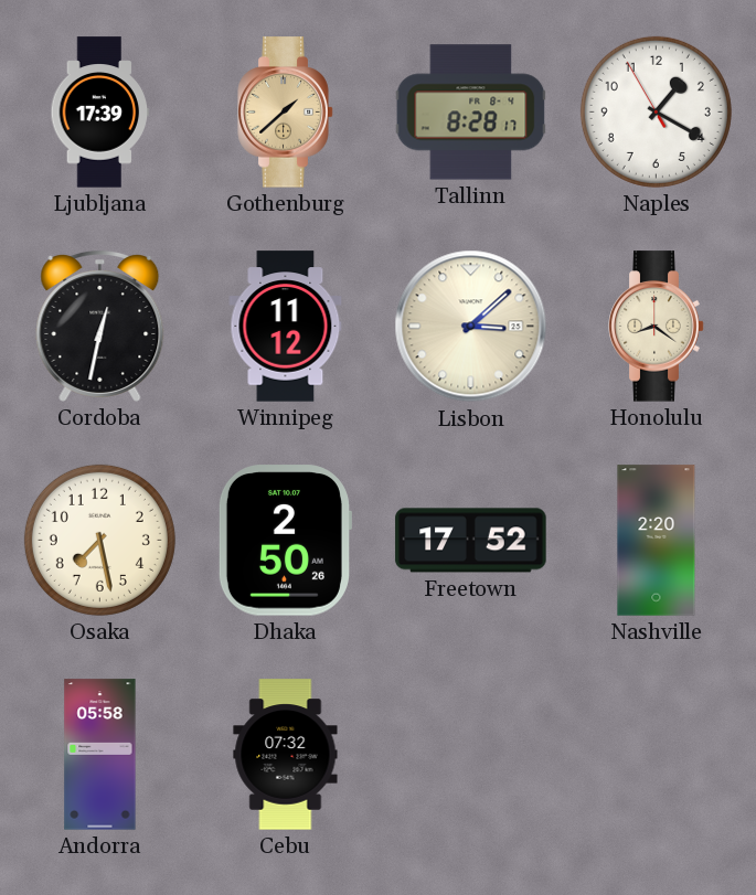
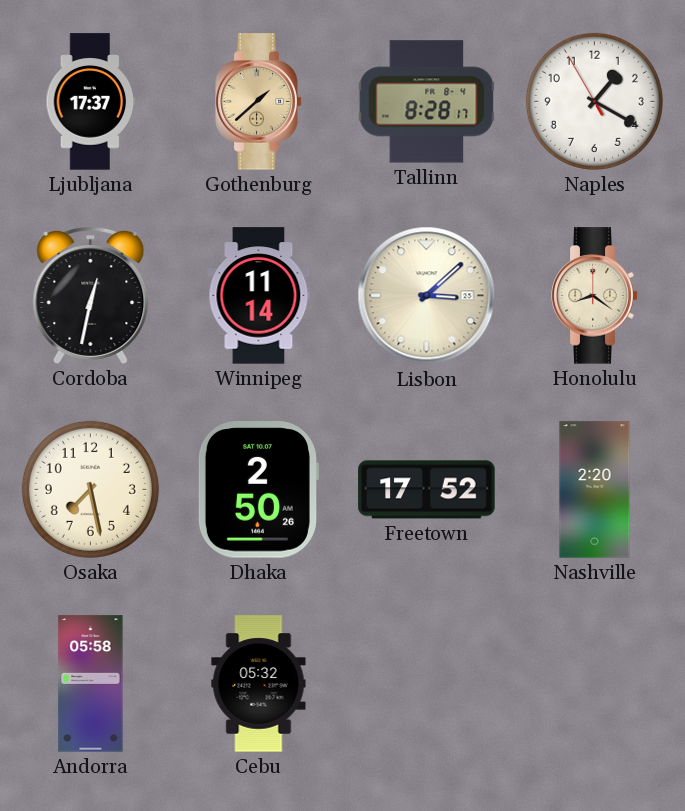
Ljubljana: 17:39 -> 17:37
Winnipeg: 11:12 -> 11:14
Cebu: 07:32 -> 05:32
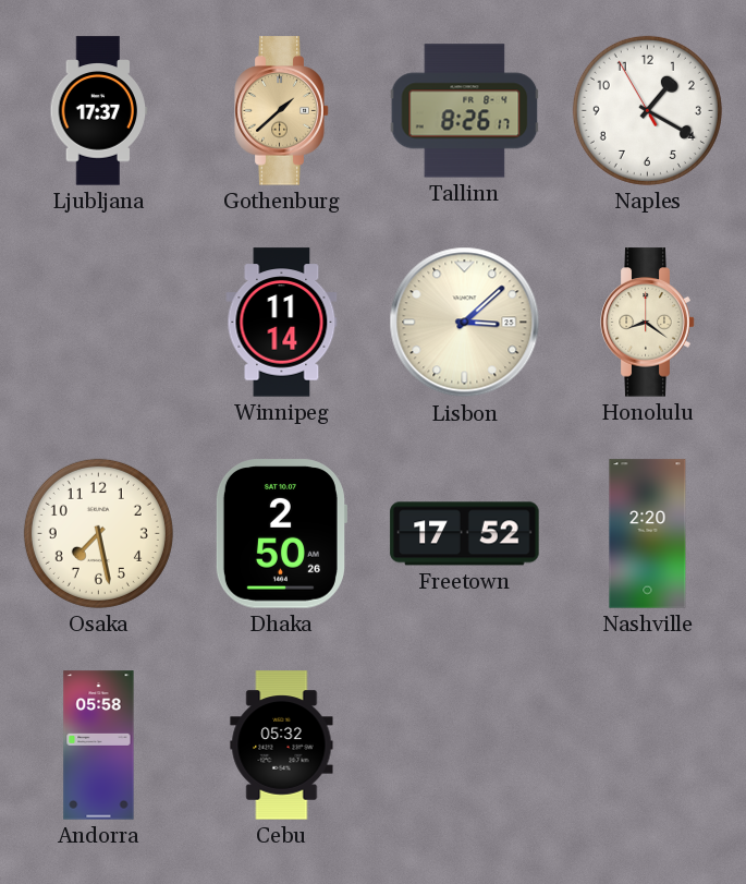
Tallinn: 8:28 -> 8:26
Cordoba: 12:32 -> none
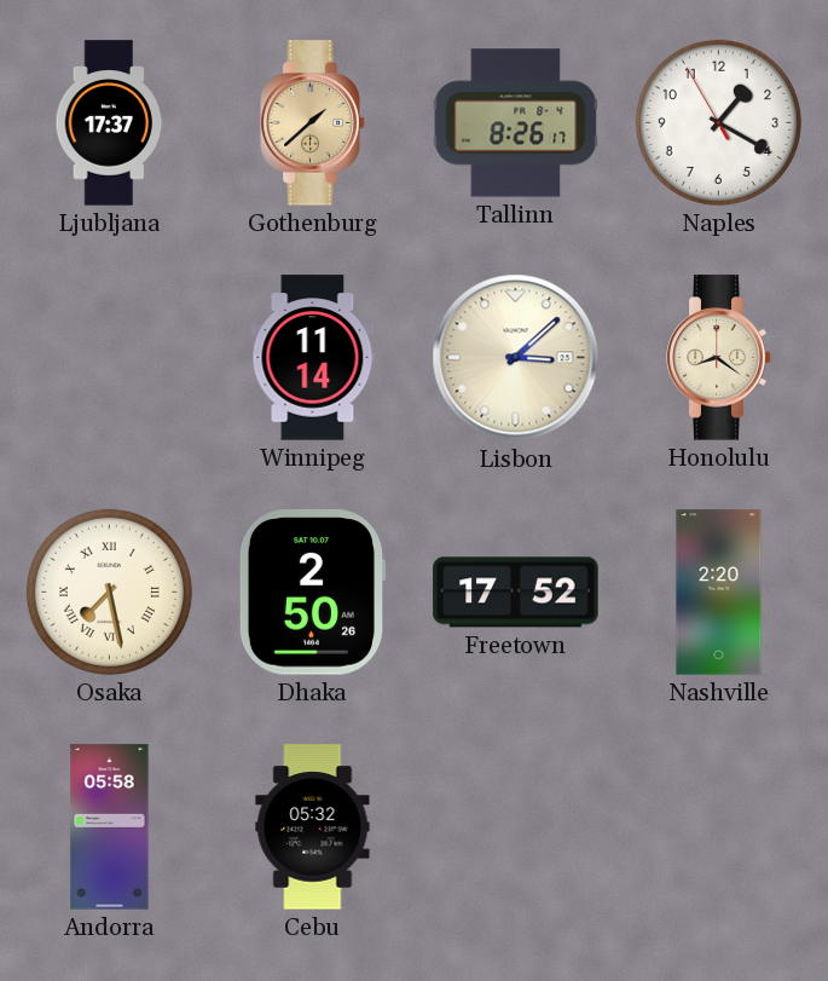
Osaka numerals: Arabic -> Roman
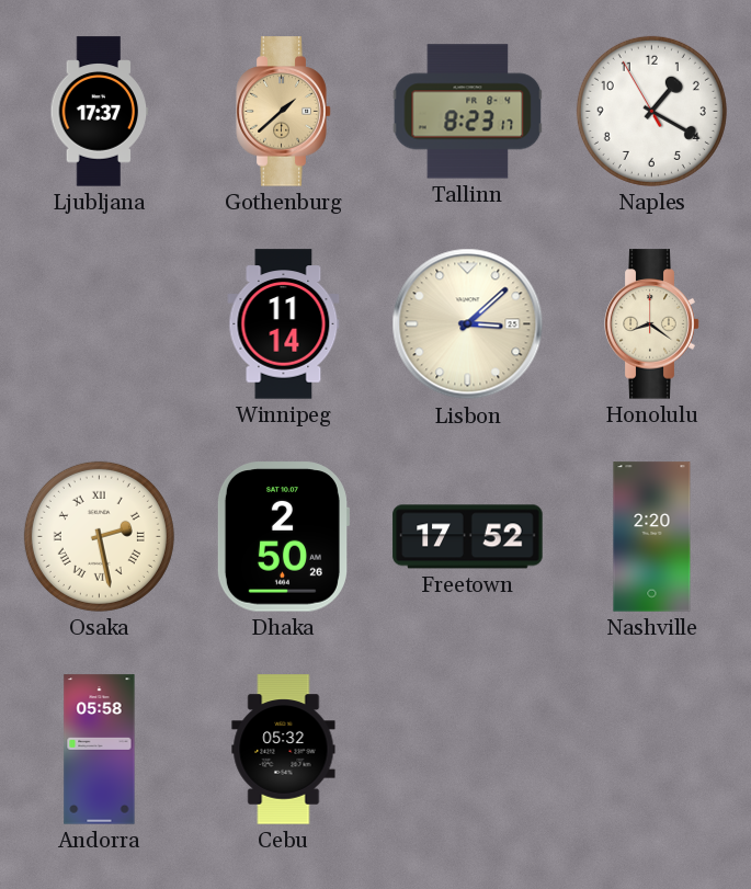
Tallinn: 8:26 -> 8:23
Osaka: 7:28 -> 2:28
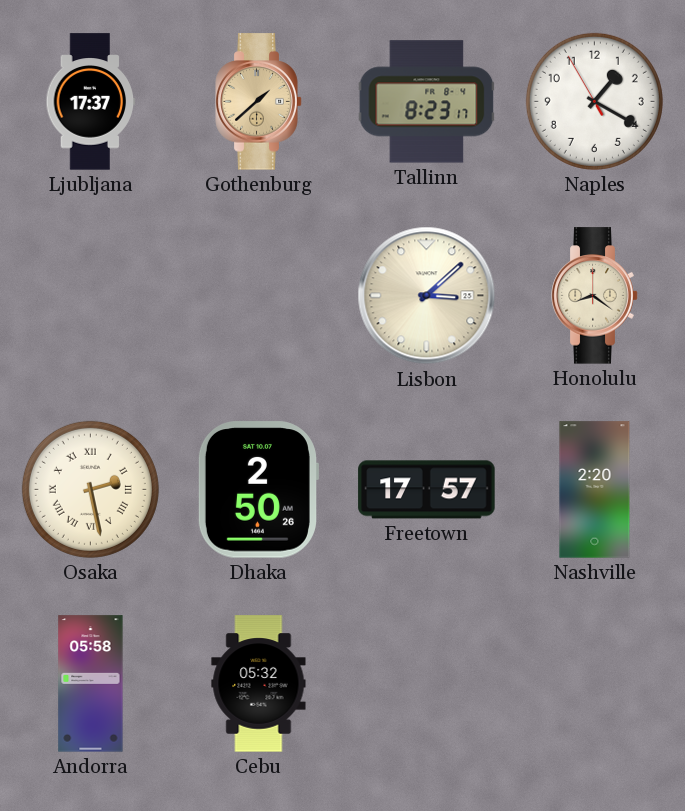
Winnipeg: 11:14 -> none
Freetown: 17:52 -> 17:57
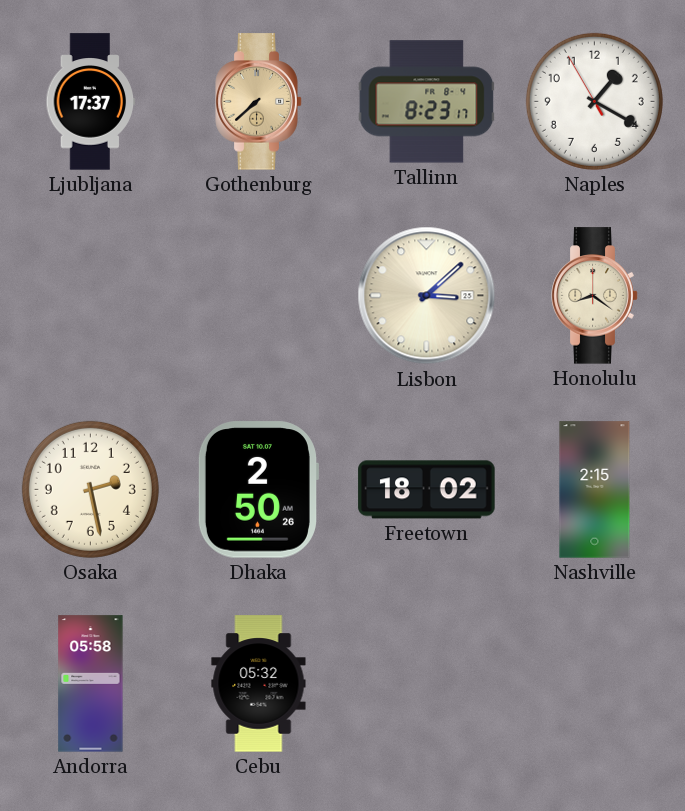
Gothenburg: 1:38 -> 7:38
Osaka numerals: Roman -> Arabic
Freetown: 17:57 -> 18:02
Nashville: 2:20 -> 2:15
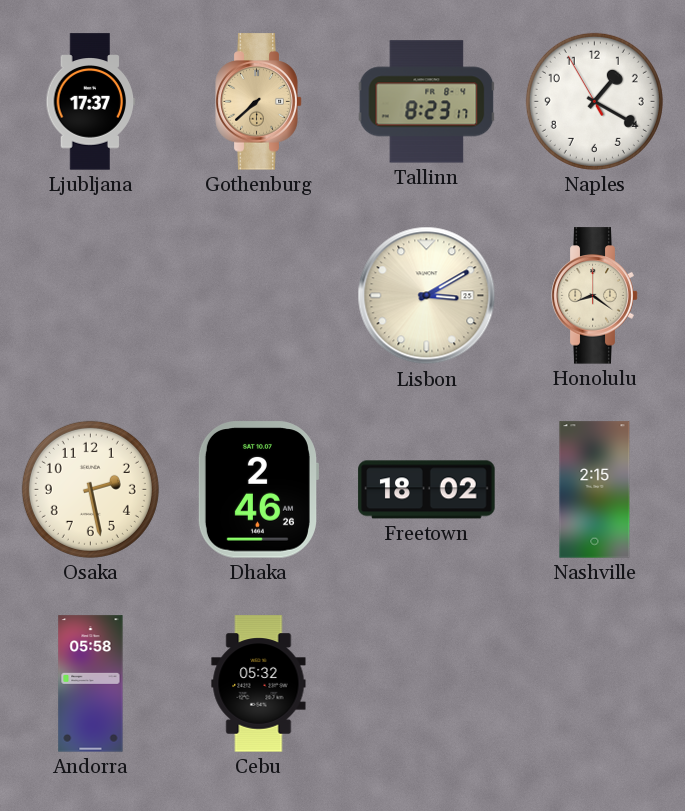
Lisbon: 3:08 -> 3:10
Dhaka: 2:50 -> 2:46
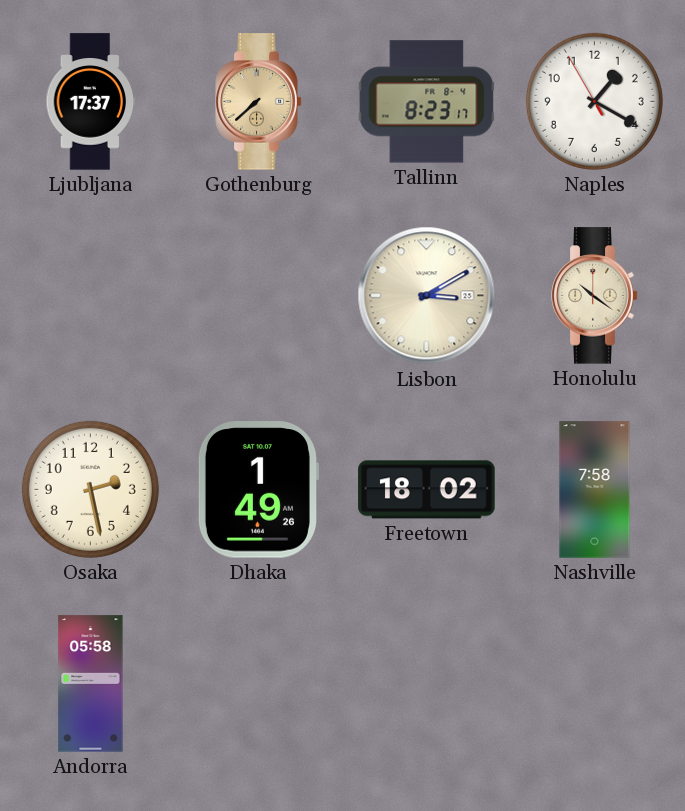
Honolulu: 8:21 -> 10:21
Dhaka: 2:46 -> 1:49
Nashville: 2:15 -> 7:58
Cebu: 05:32 -> none
